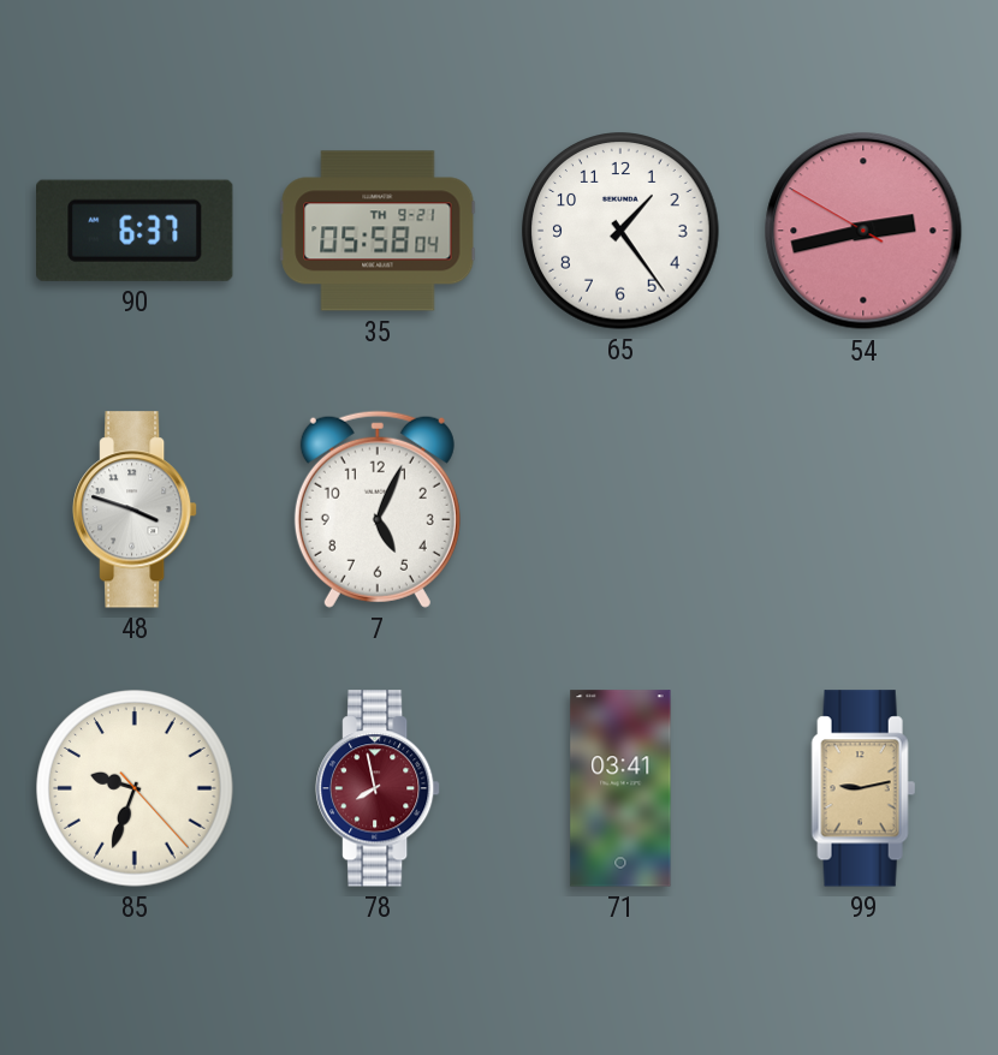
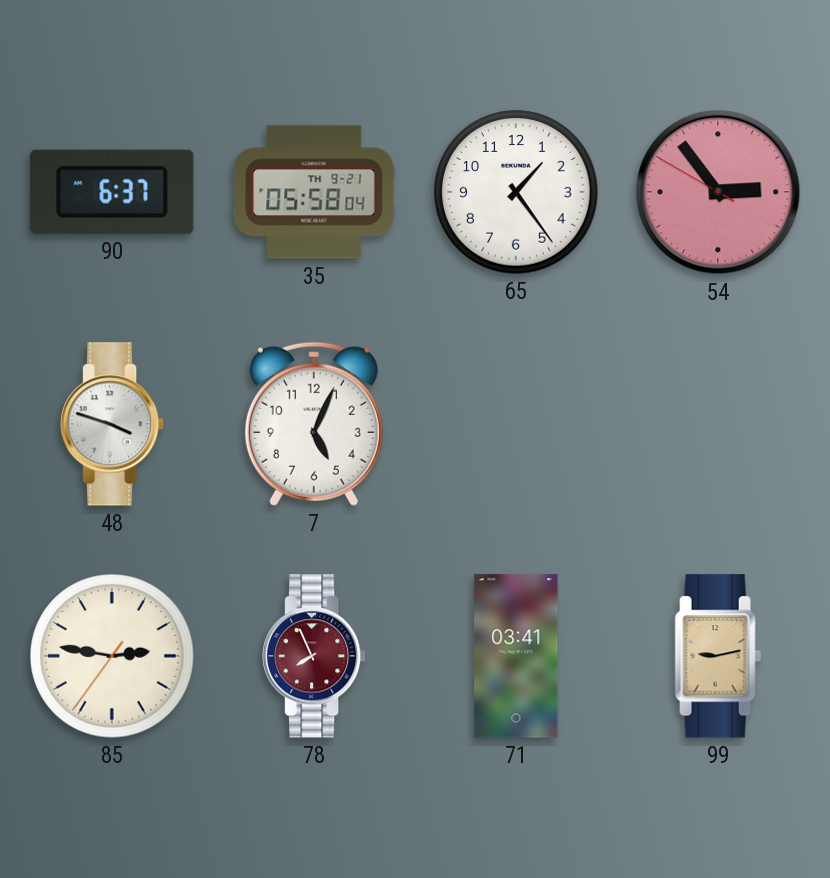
54: 2:42 -> 2:53
85: 9:33 -> 2:46
78: 7:58 -> 7:56
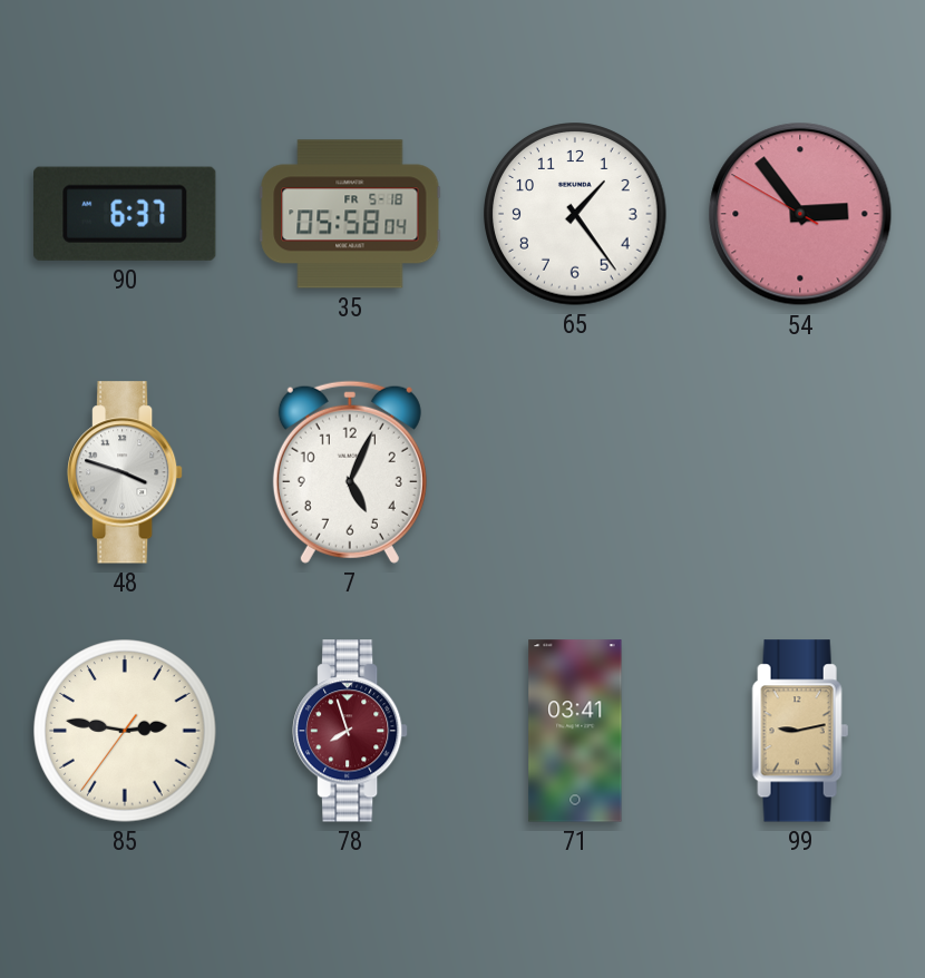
35 date: TH 9-21 -> FR 5-18
78: 7:56 -> 7:57
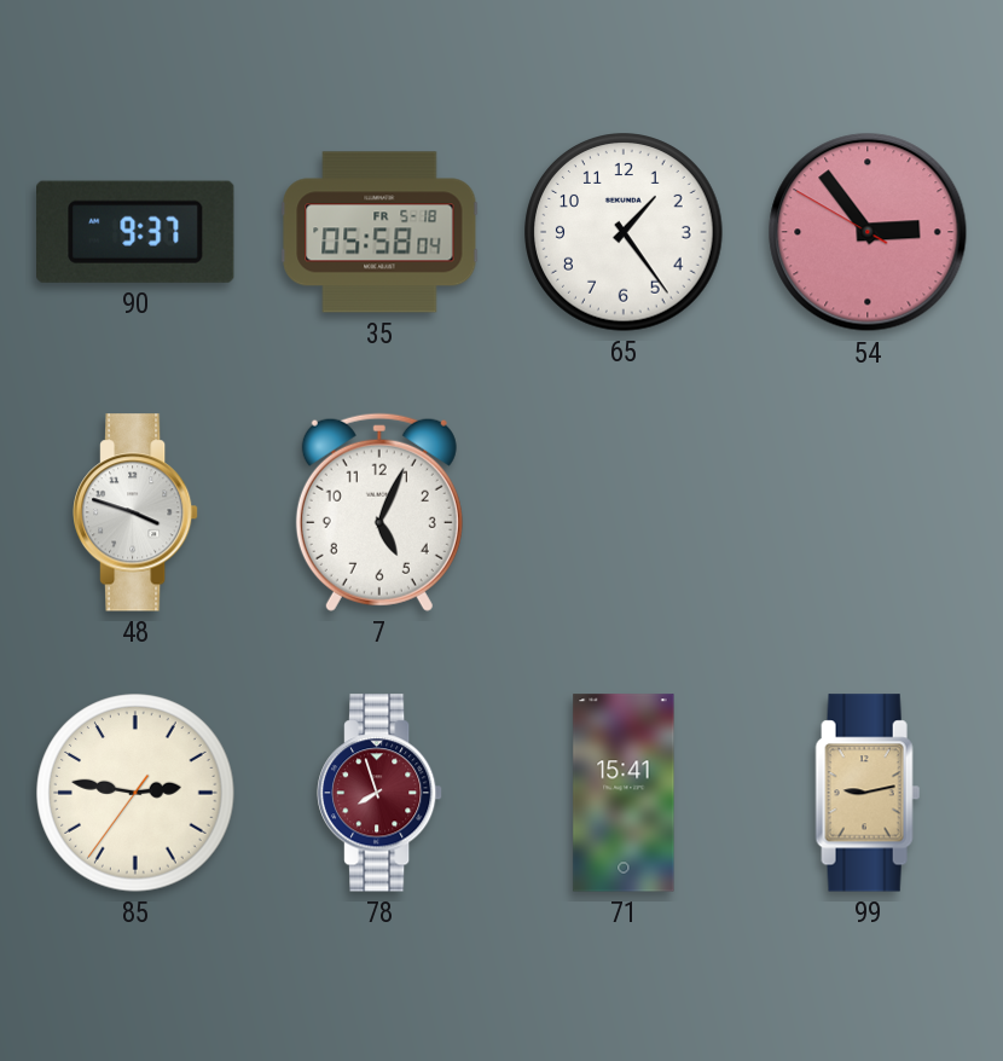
90: 6:37 -> 9:37
71: 03:41 -> 15:41
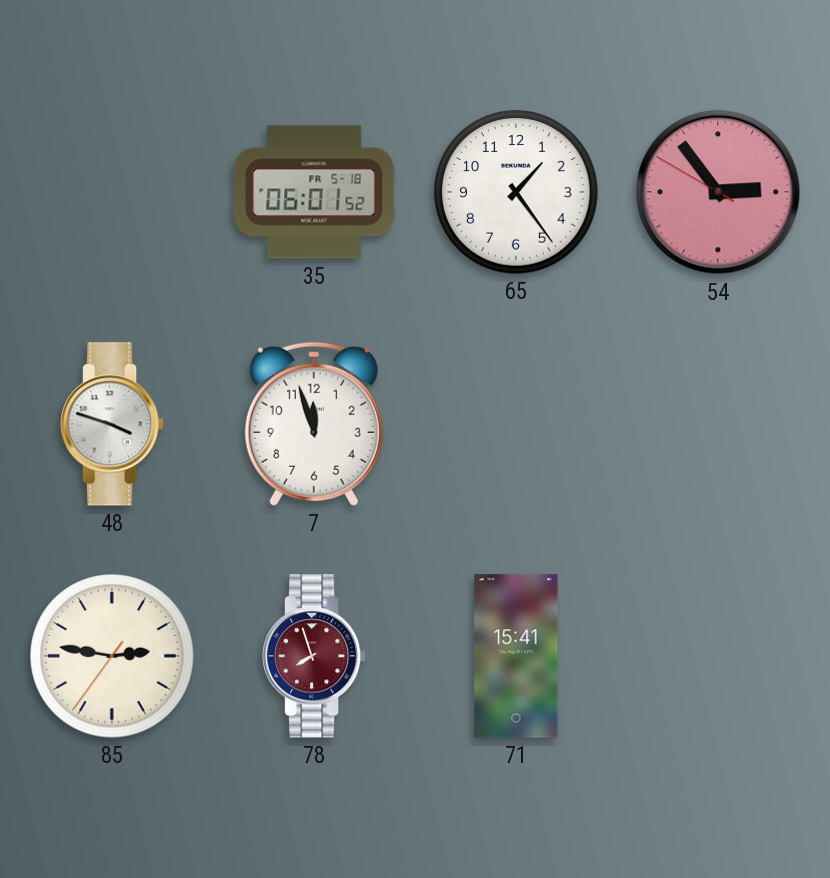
90: 9:37 -> none
35: 05:58 -> 06:01
7: 5:04 -> 11:57
99: 9:13 -> none
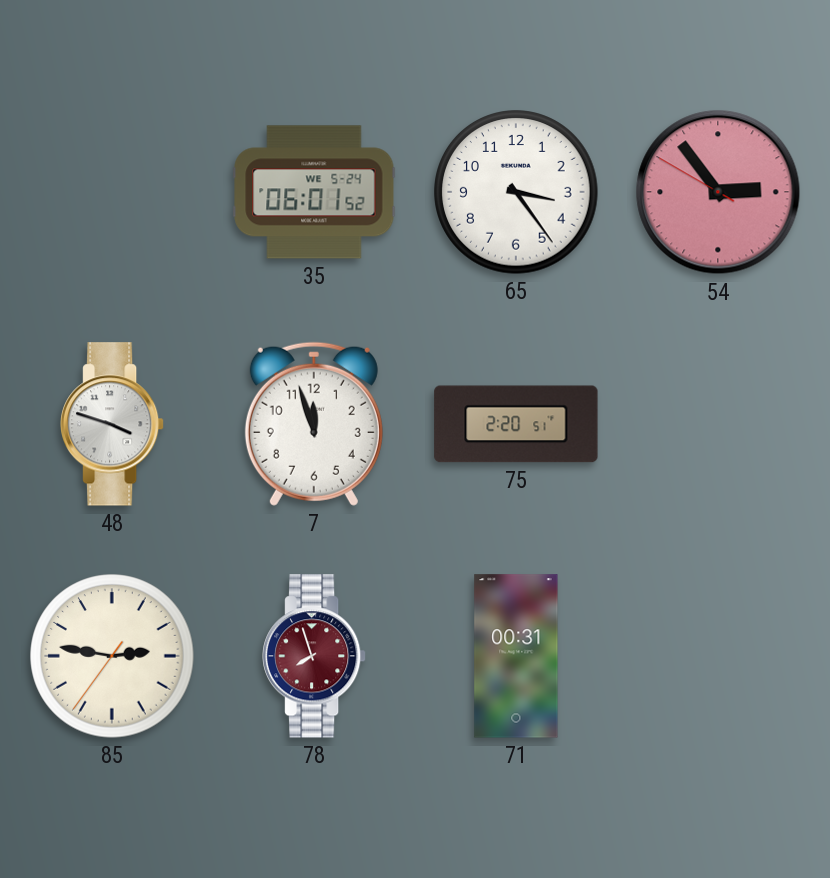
35 date: FR 5-18 -> WE 5-24
65: 1:24 -> 3:24
75: none -> 2:20
71: 15:41 -> 00:31
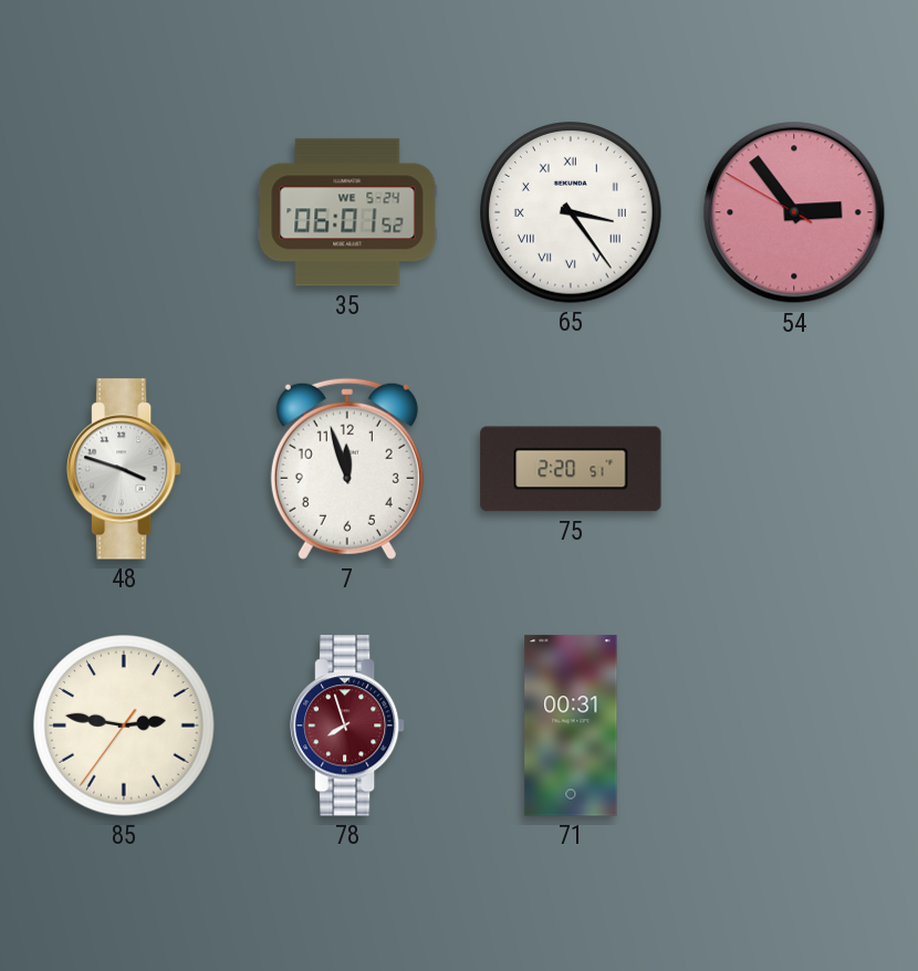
65 numerals: Arabic -> Roman
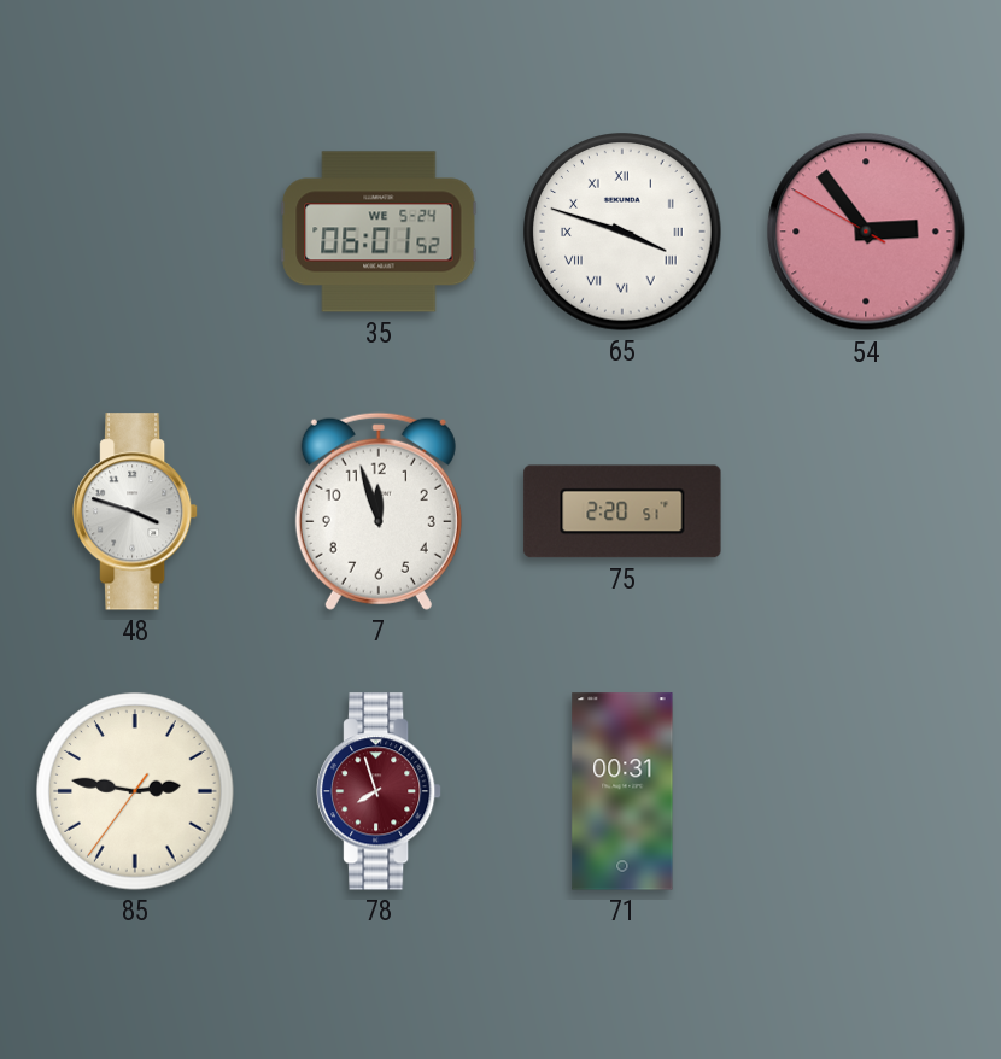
65: 3:24 -> 3:48
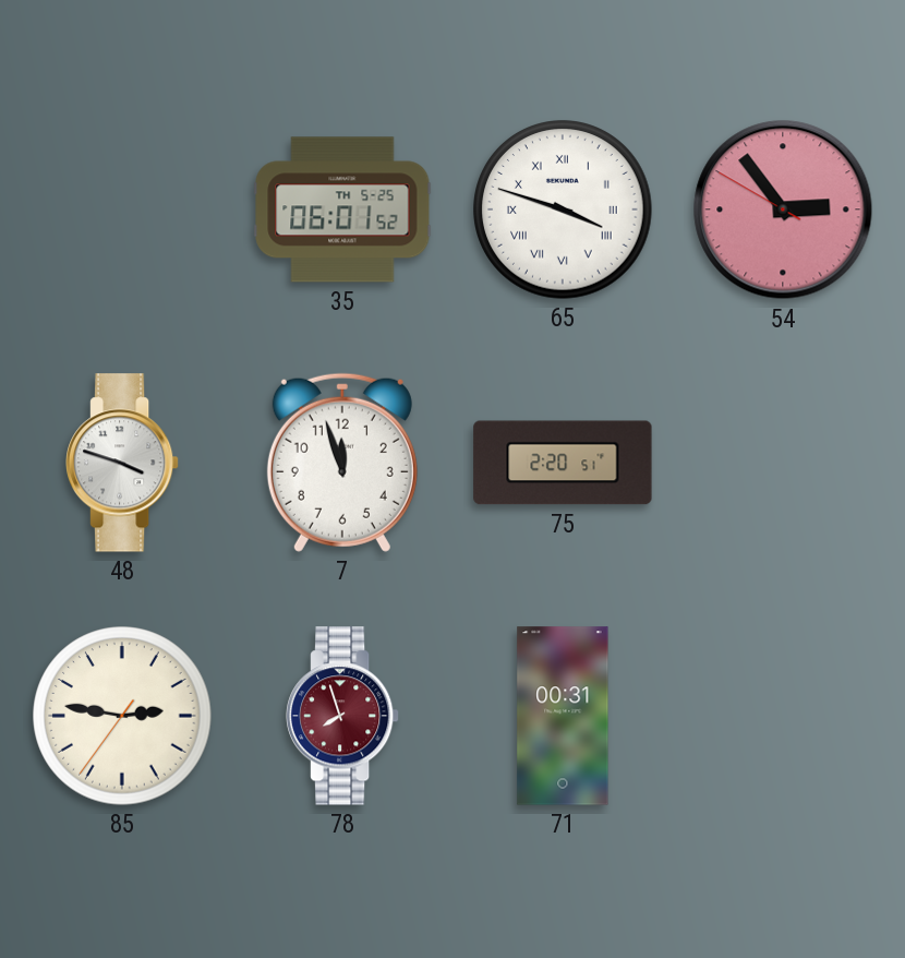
35 date: WE 5-24 -> TH 5-25
